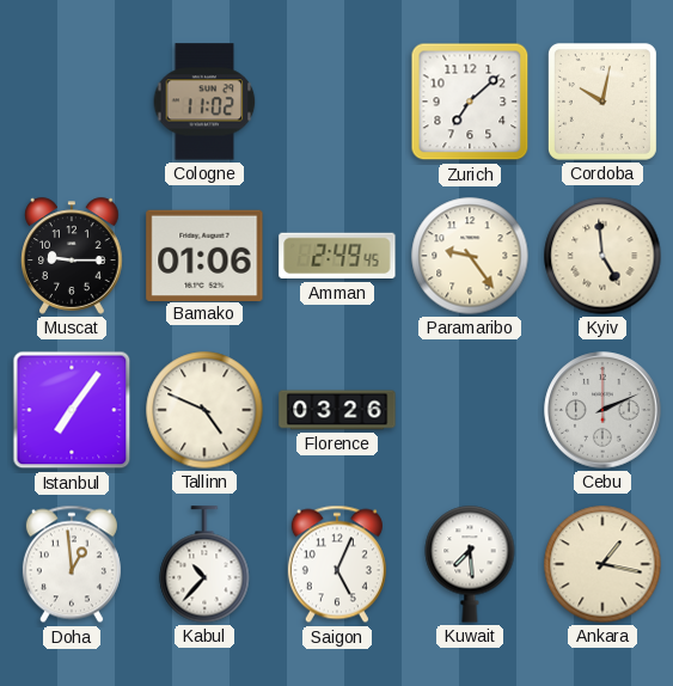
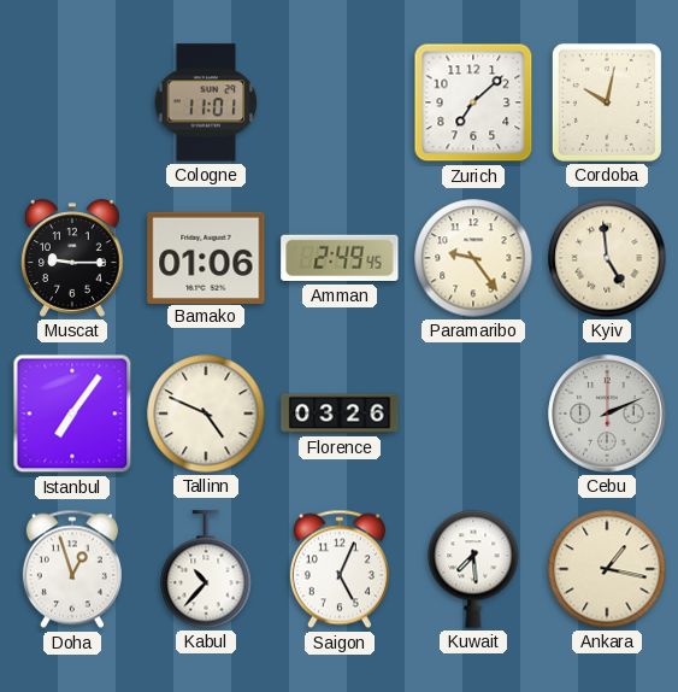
Cologne: 11:02 -> 11:01
Doha: 12:59 -> 12:57
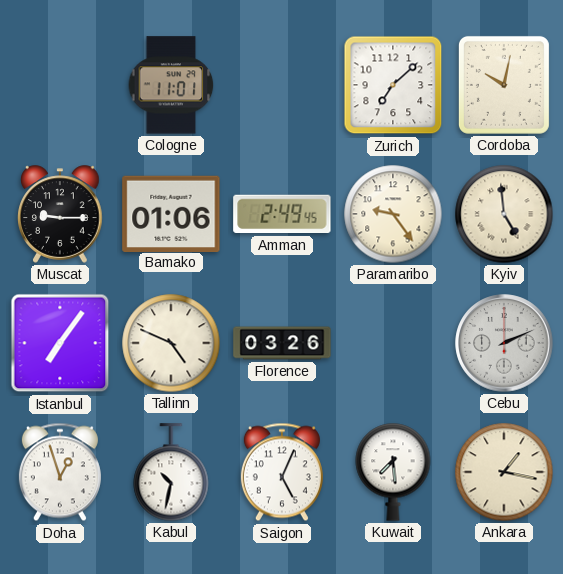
Kabul: 10:37 -> 10:32
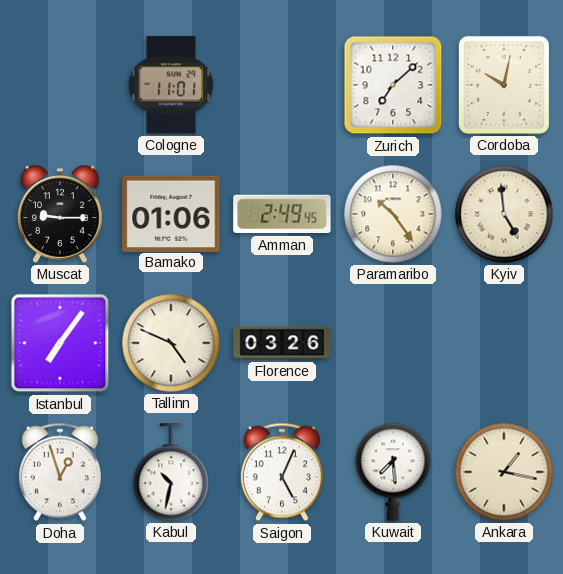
Paramaribo: 9:24 -> 10:24
Cebu: 2:11 -> none
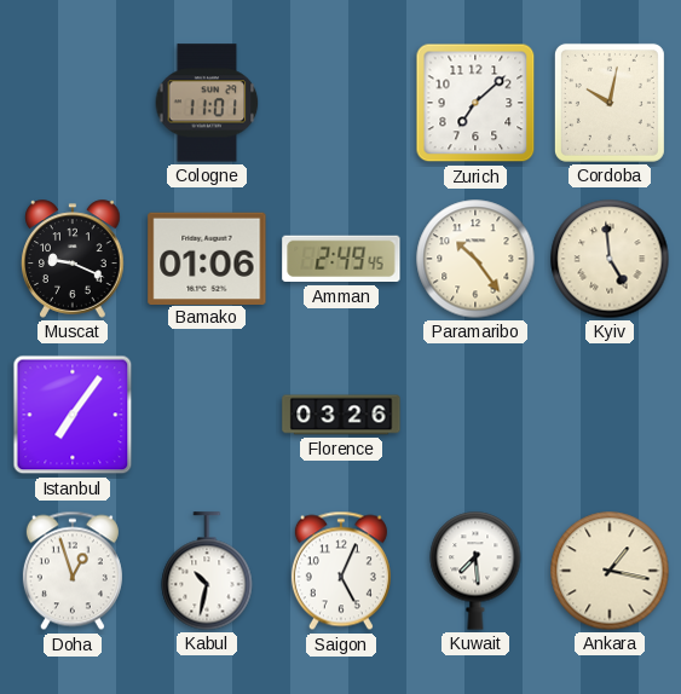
Muscat: 9:15 -> 9:19
Tallinn: 4:49 -> none
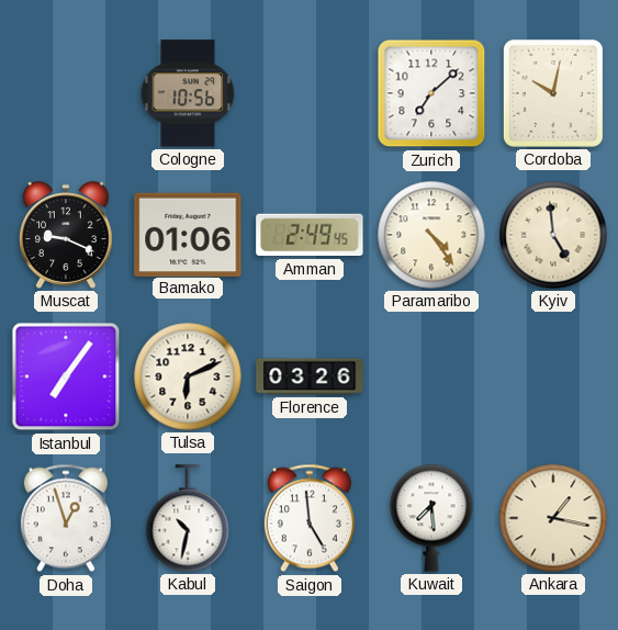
Cologne: 11:01 -> 10:56
Paramaribo: 10:24 -> 4:24
Tulsa: none -> 6:11
Saigon: 5:04 -> 4:59
